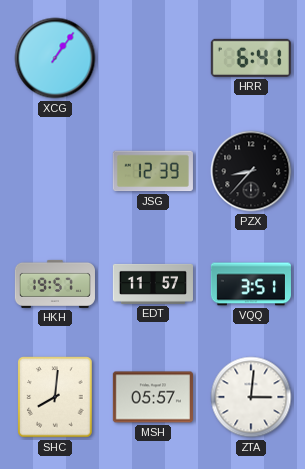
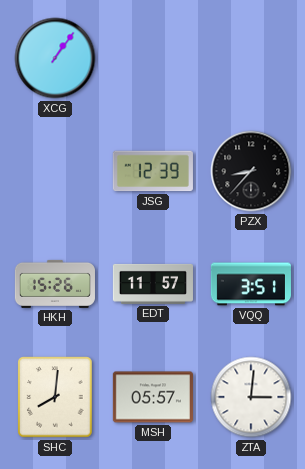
HRR: 6:41 -> none
HKH: 19:57 -> 15:26
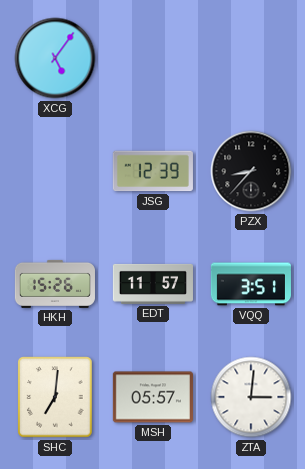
XCG: 1:06 -> 5:06
SHC: 8:01 -> 7:01
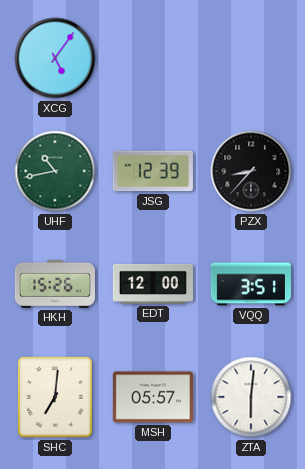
UHF: none -> 10:43
EDT: 11:57 -> 12:00
ZTA: 3:01 -> 6:01
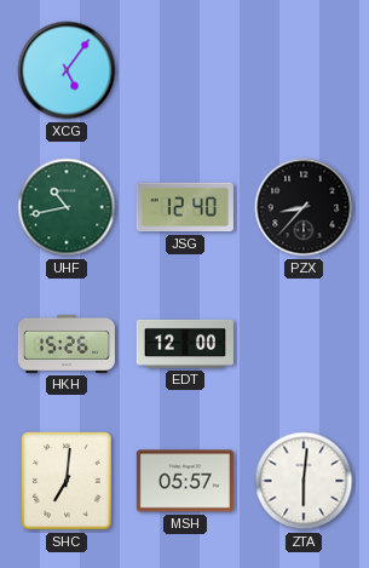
JSG: 12:39 -> 12:40
VQQ: 3:51 -> none
